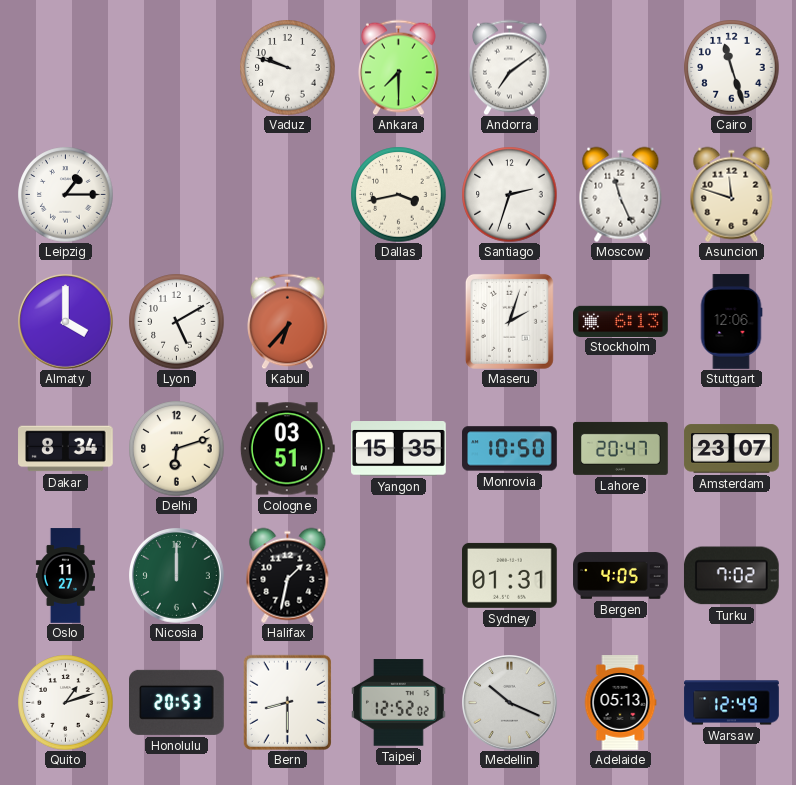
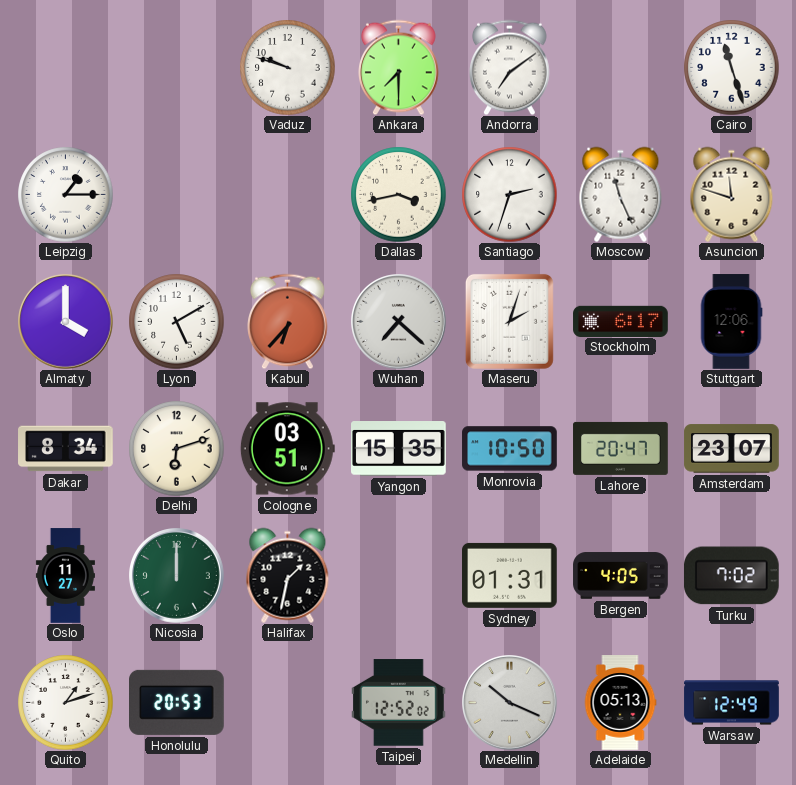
Wuhan: none -> 7:22
Stockholm: 6:13 -> 6:17
Bern: 8:30 -> none
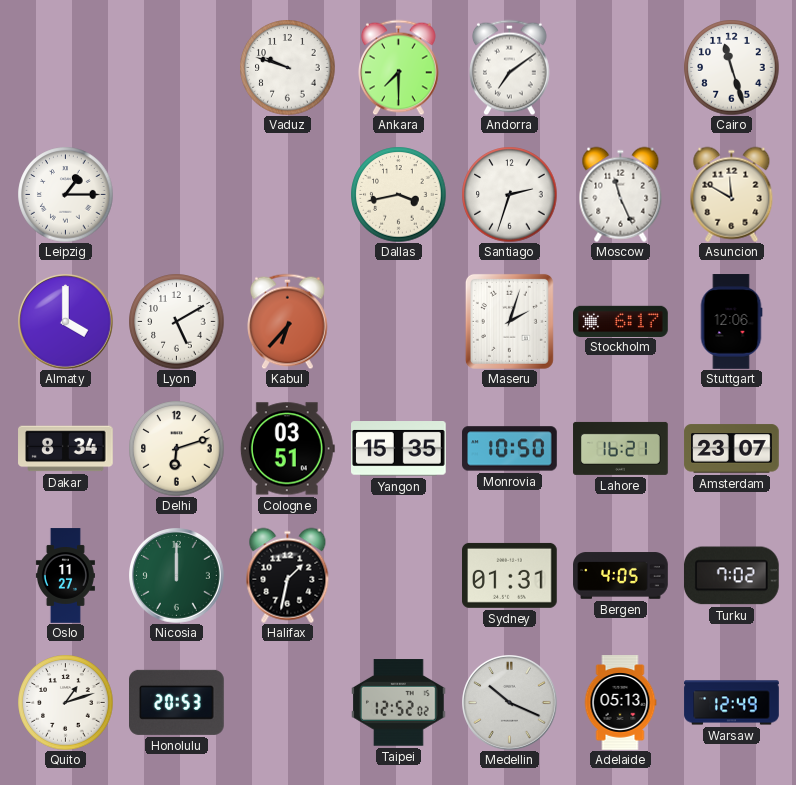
Asuncion: 11:48 -> 11:50
Wuhan: 7:22 -> none
Lahore: 20:47 -> 16:21
